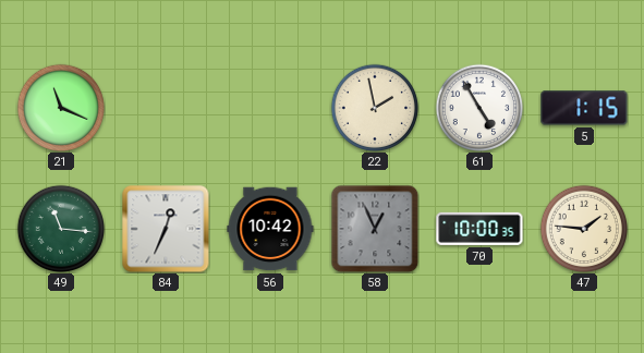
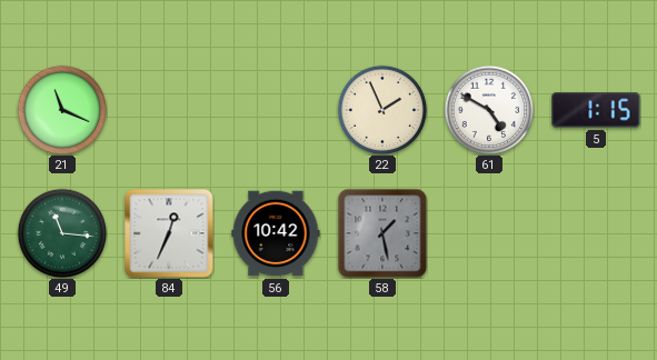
22: 1:58 -> 1:56
61: 4:55 -> 4:50
58: 12:56 -> 1:28
70: 10:00 -> none
47: 1:46 -> none
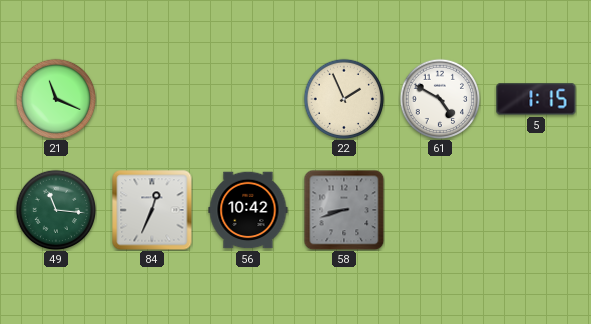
58: 1:28 -> 8:42
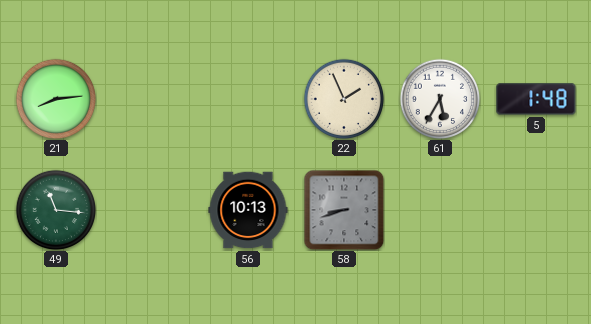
21: 11:19 -> 8:14
61: 4:50 -> 5:35
5: 1:15 -> 1:48
84: 12:34 -> none
56: 10:42 -> 10:13
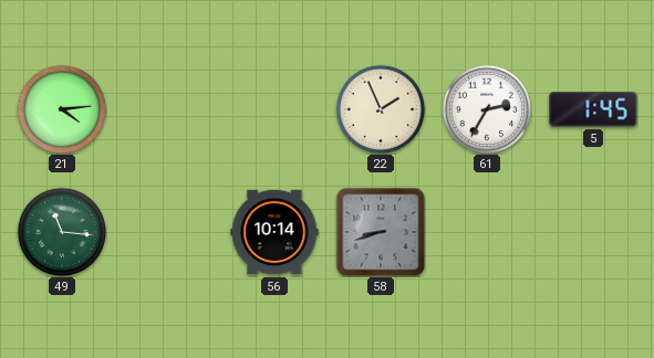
21: 8:14 -> 4:14
61: 5:35 -> 2:35
5: 1:48 -> 1:45
56: 10:13 -> 10:14
